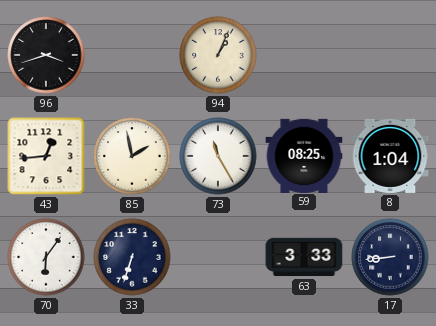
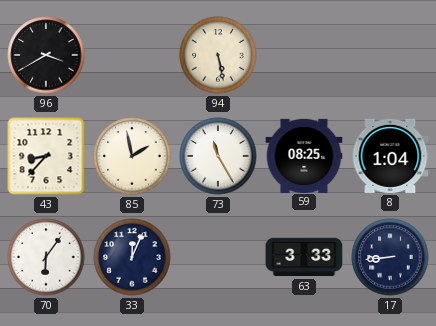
96: 3:42 -> 3:40
94: 1:04 -> 5:28
43: 12:44 -> 8:37
33: 6:33 -> 12:04
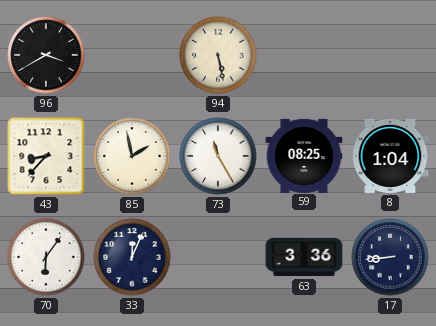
63: 3:33 -> 3:36
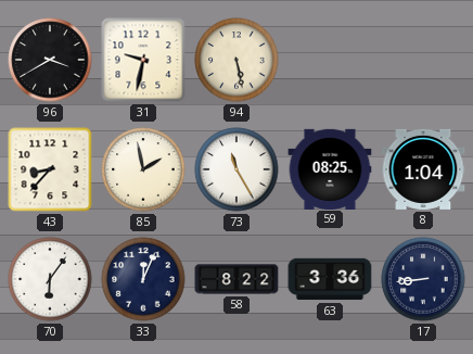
31: none -> 9:32
58: none -> 8:22
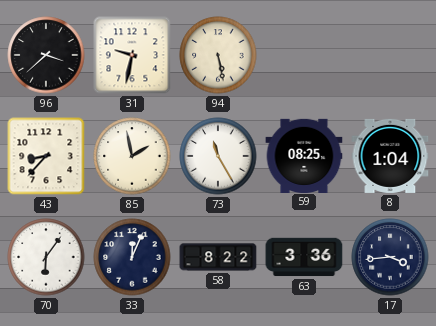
96: 3:40 -> 3:38
17: 8:44 -> 3:44
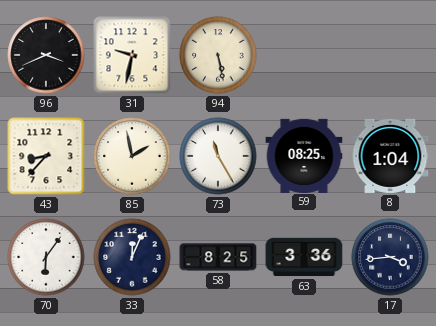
96: 3:38 -> 3:41
58: 8:22 -> 8:25
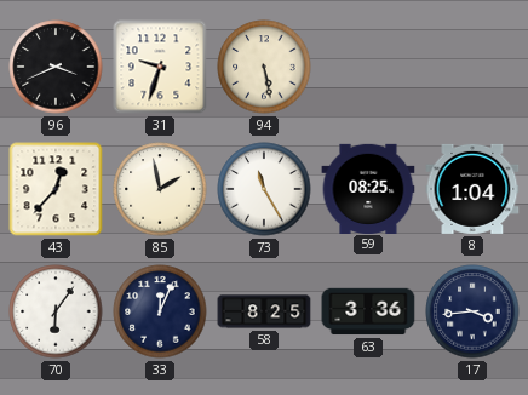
31: 9:32 -> 9:33
43: 8:37 -> 12:37
